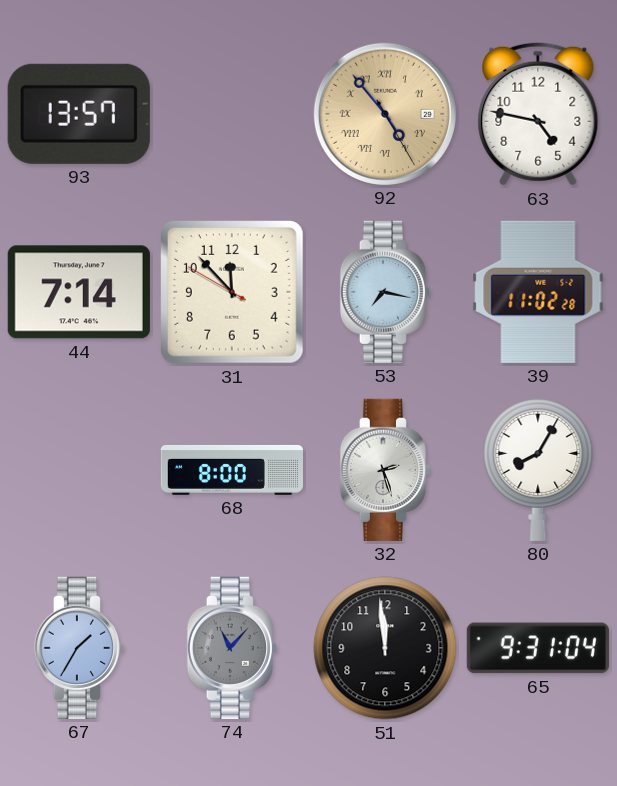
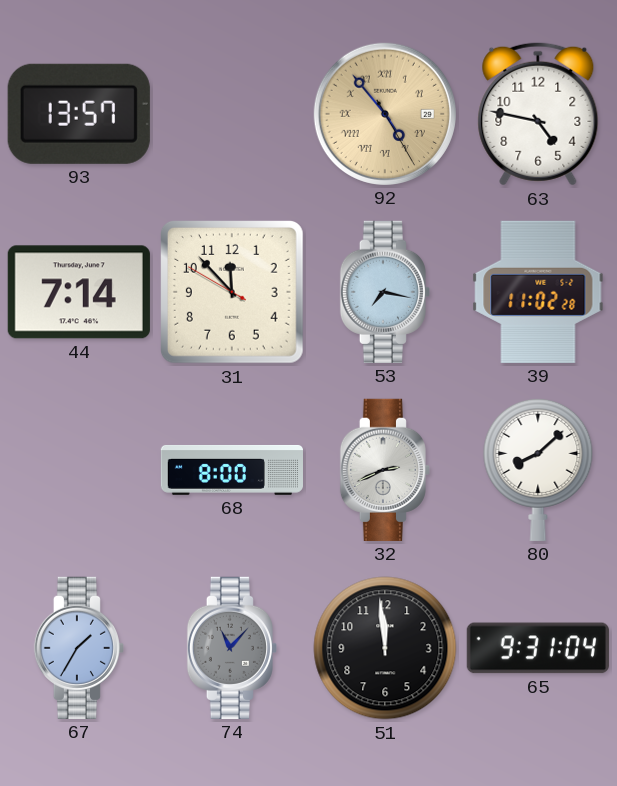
32: 2:27 -> 2:41
80: 8:05 -> 8:08
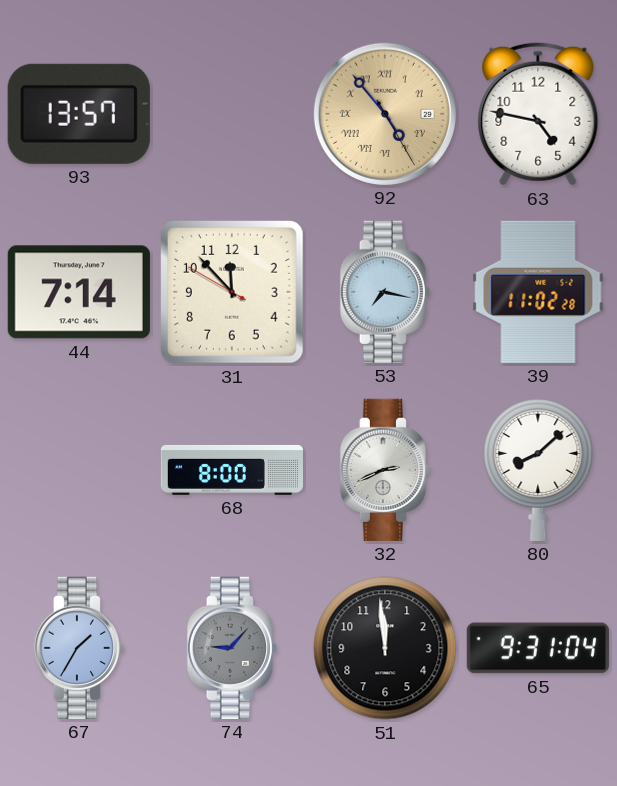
74: 11:07 -> 9:07
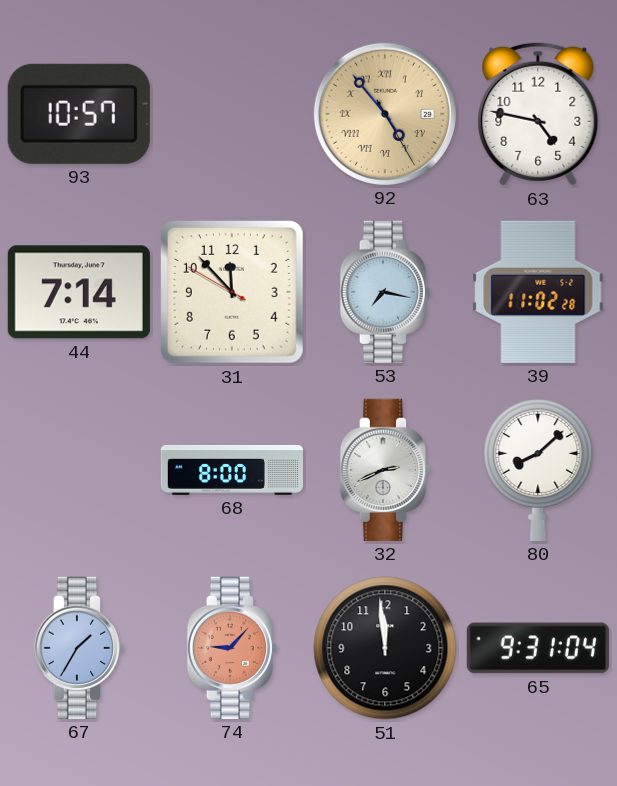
93: 13:57 -> 10:57
74 dial: grey -> salmon
